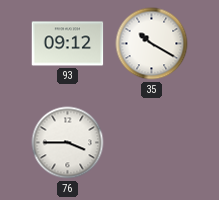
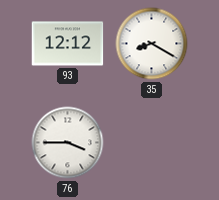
93: 09:12 -> 12:12
35: 10:20 -> 8:20
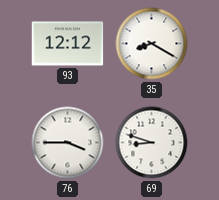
69: none -> 8:48
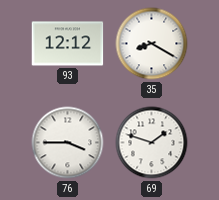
69: 8:48 -> 1:48
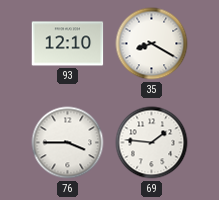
93: 12:12 -> 12:10
69: 1:48 -> 1:46
